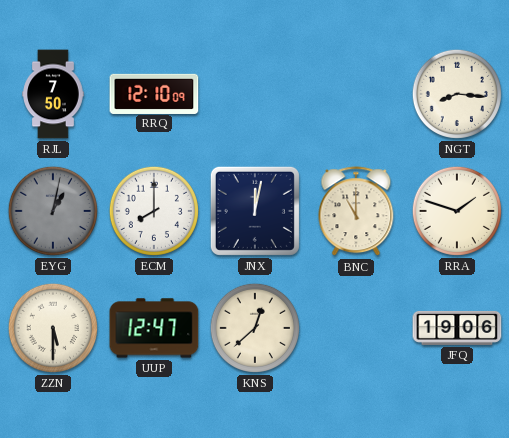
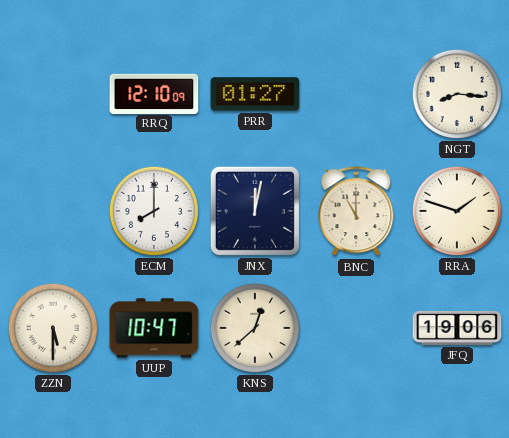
RJL: 7:50 -> none
PRR: none -> 01:27
EYG: 1:02 -> none
UUP: 12:47 -> 10:47
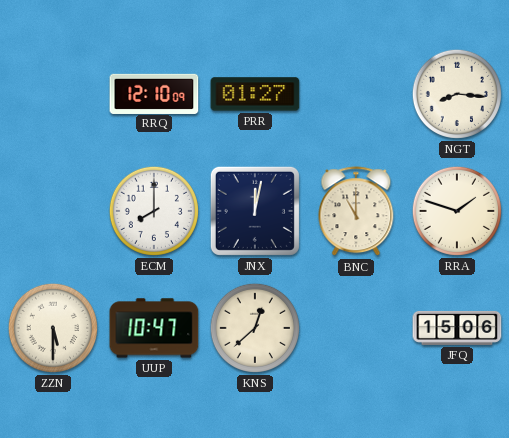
JFQ: 19:06 -> 15:06
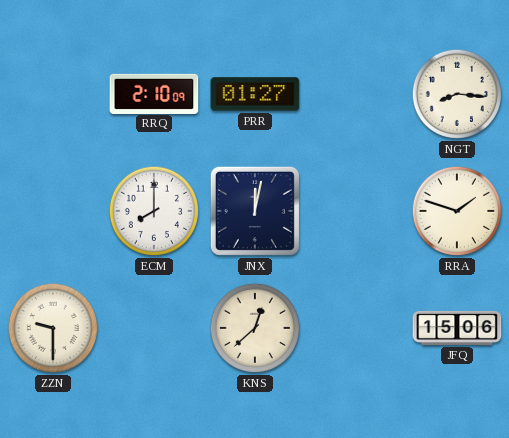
RRQ: 12:10 -> 2:10
BNC: 11:00 -> none
ZZN: 5:30 -> 9:30
UUP: 10:47 -> none
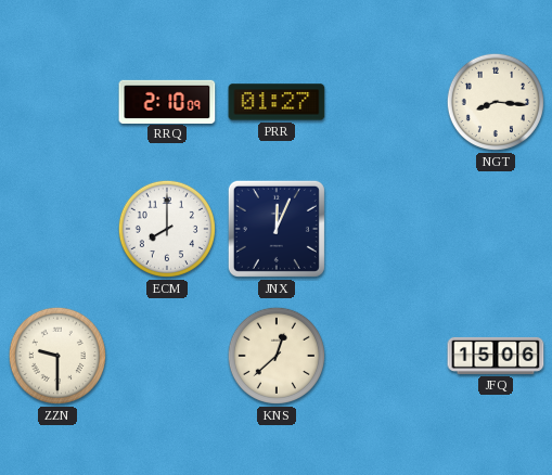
JNX: 12:02 -> 12:04
RRA: 1:48 -> none
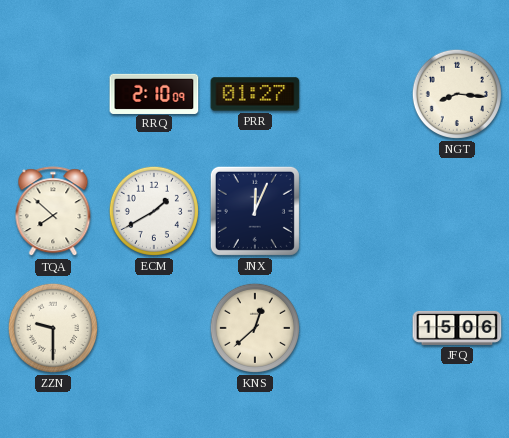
TQA: none -> 7:52
ECM: 8:00 -> 1:40
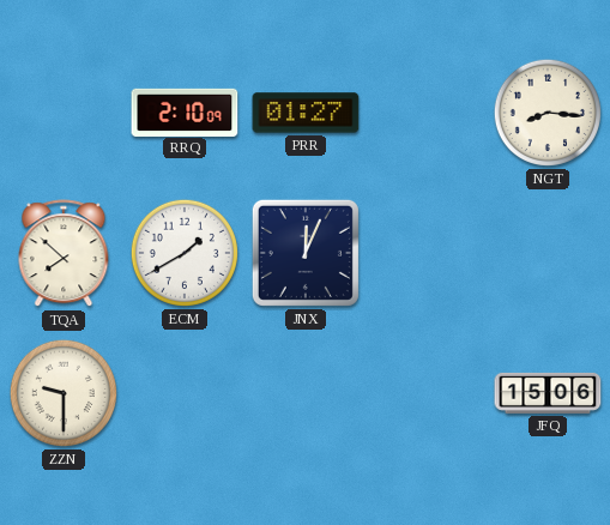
KNS: 12:38 -> none
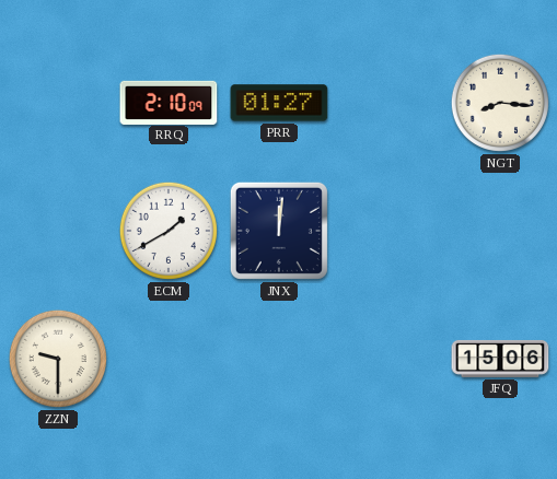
TQA: 7:52 -> none
JNX: 12:04 -> 12:01
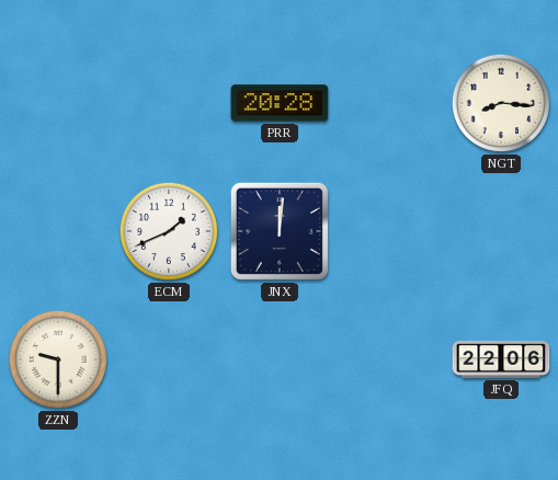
RRQ: 2:10 -> none
PRR: 01:27 -> 20:28
ECM: 1:40 -> 1:41
JFQ: 15:06 -> 22:06
